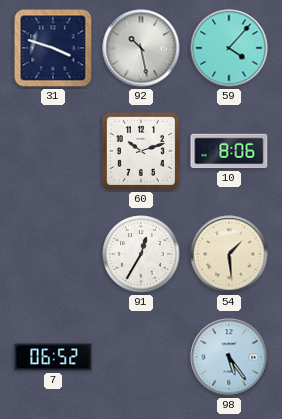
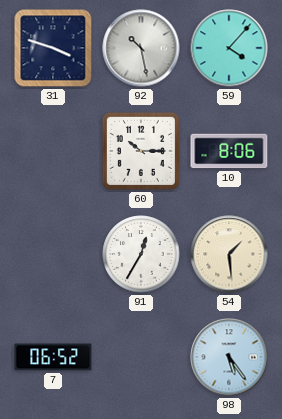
60: 10:12 -> 10:15
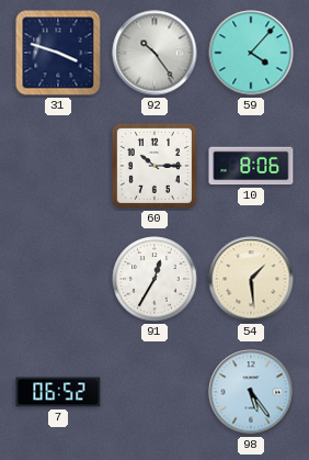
92: 10:28 -> 10:24
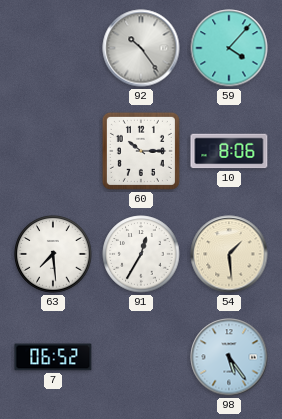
31: 3:48 -> none
63: none -> 7:29
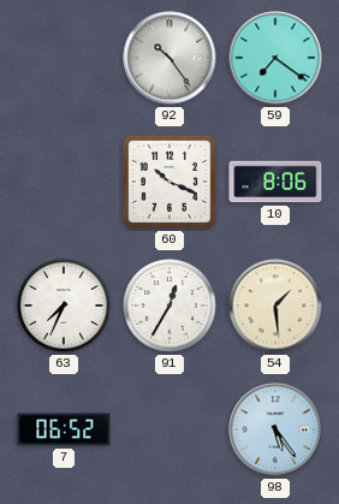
59: 4:07 -> 7:21
60: 10:15 -> 10:19
63: 7:29 -> 7:34
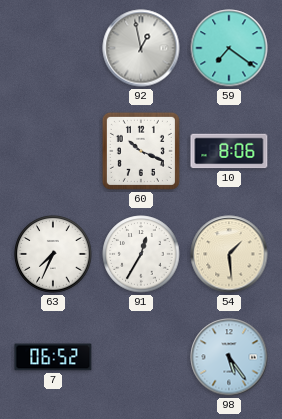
92: 10:24 -> 12:58
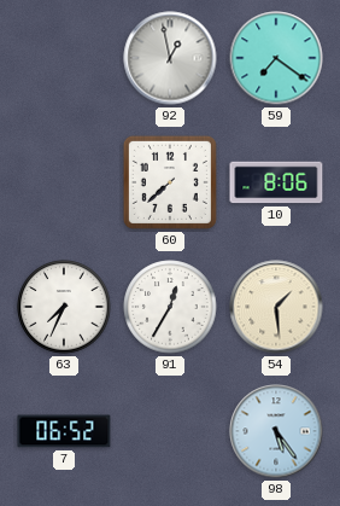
60: 10:19 -> 7:38
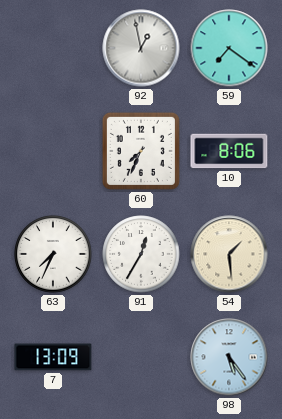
60: 7:38 -> 7:34
7: 06:52 -> 13:09
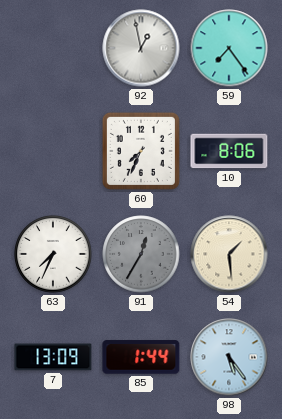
59: 7:21 -> 7:24
91 dial: white -> grey
85: none -> 1:44
